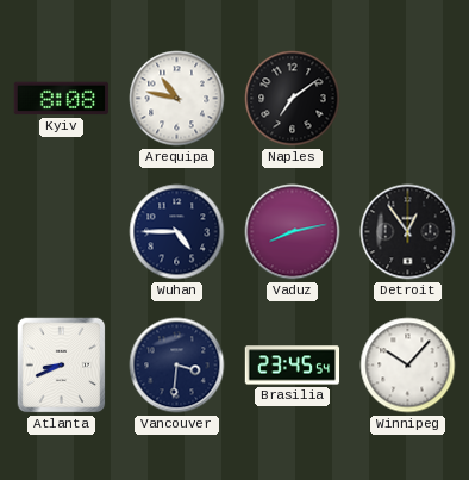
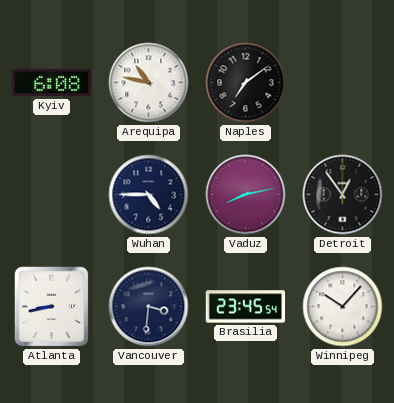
Kyiv: 8:08 -> 6:08
Atlanta: 8:41 -> 8:43
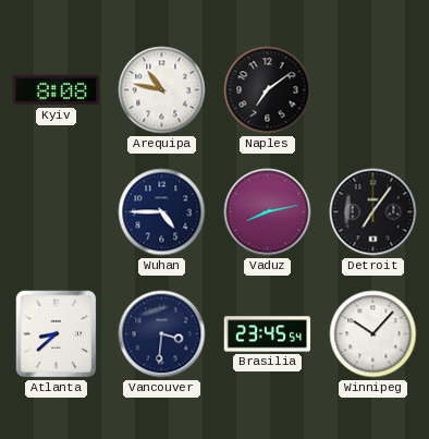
Kyiv: 6:08 -> 8:08
Detroit: 12:54 -> 7:06
Atlanta: 8:43 -> 8:38
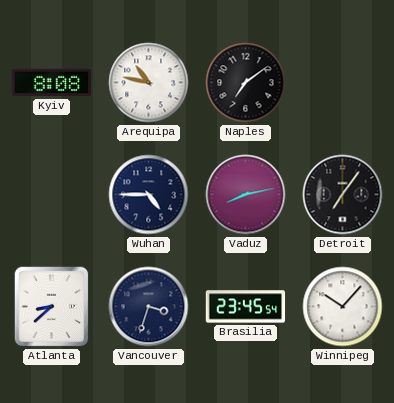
Vancouver: 3:31 -> 3:33
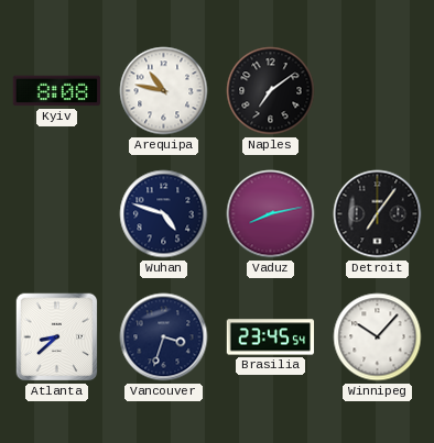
Wuhan: 4:45 -> 4:48
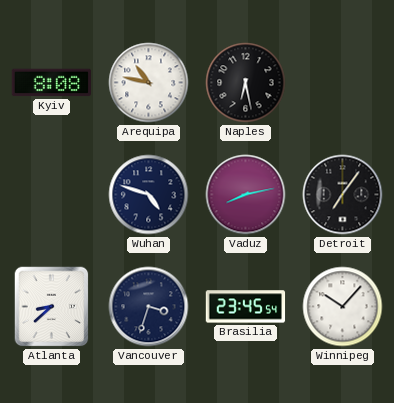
Naples: 7:09 -> 6:28
